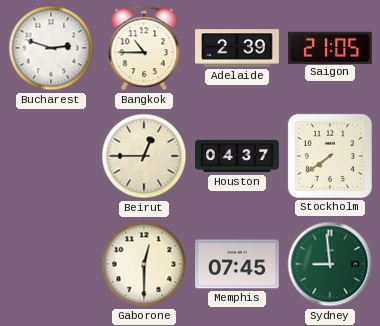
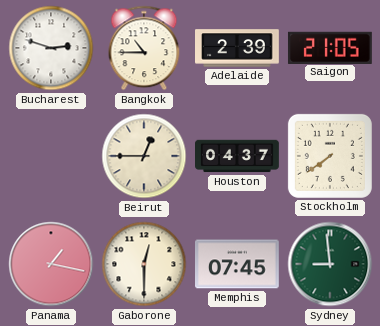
Panama: none -> 1:17
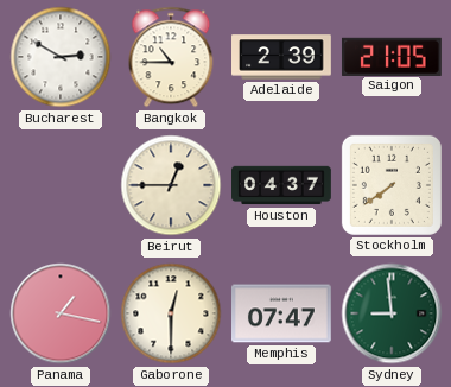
Bucharest: 2:48 -> 2:50
Memphis: 07:45 -> 07:47
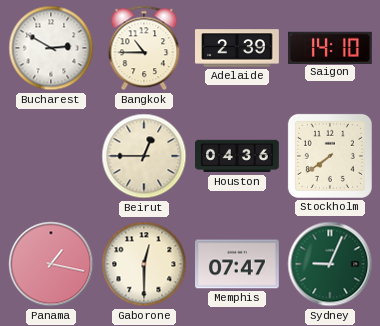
Saigon: 21:05 -> 14:10
Houston: 04:37 -> 04:36
Sydney: 8:59 -> 9:04
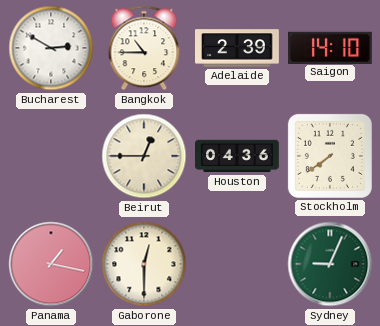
Memphis: 07:47 -> none
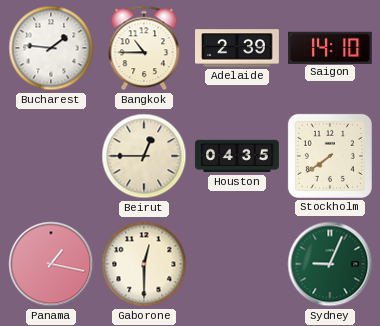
Bucharest: 2:50 -> 1:46
Houston: 04:36 -> 04:35
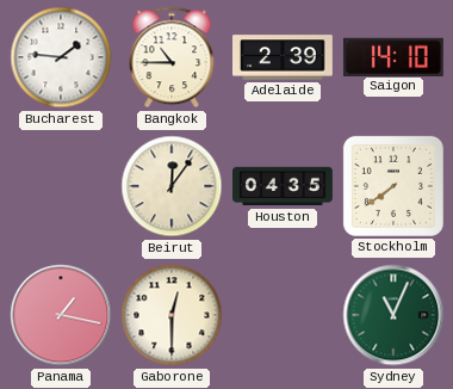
Beirut: 12:45 -> 12:06
Sydney: 9:04 -> 11:04
